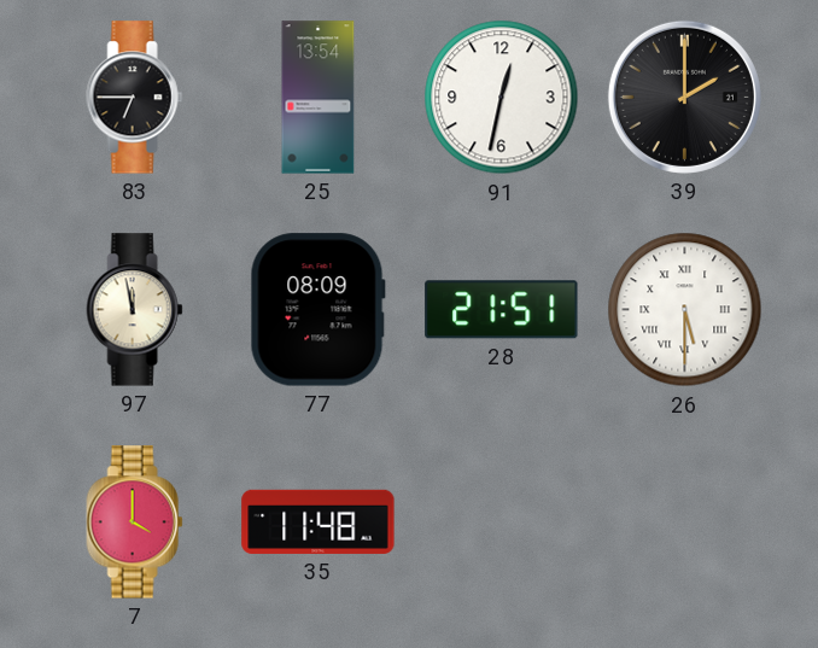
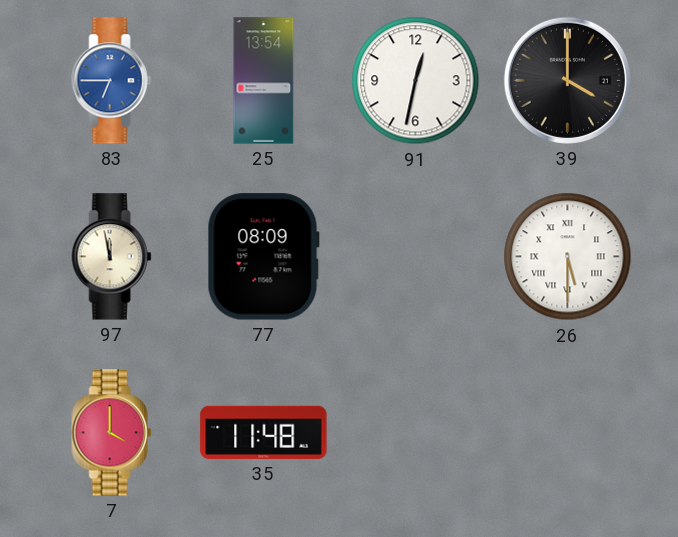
83 dial: black -> blue
39: 2:00 -> 4:00
28: 21:51 -> none
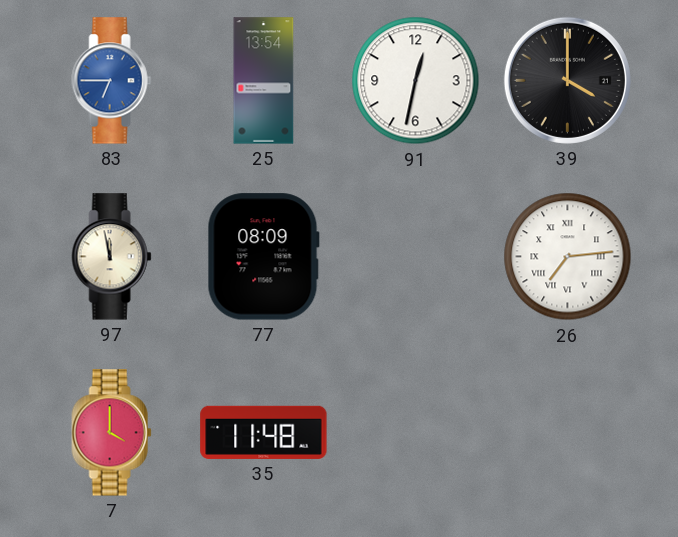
26: 5:30 -> 7:14
